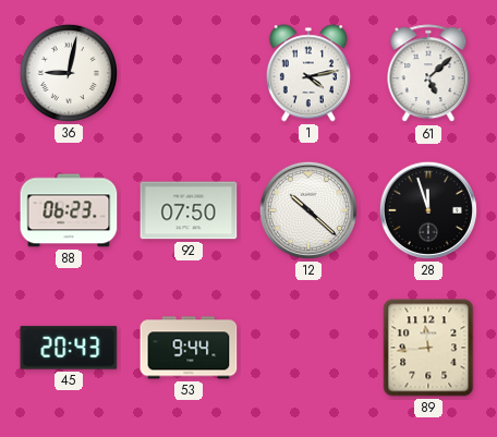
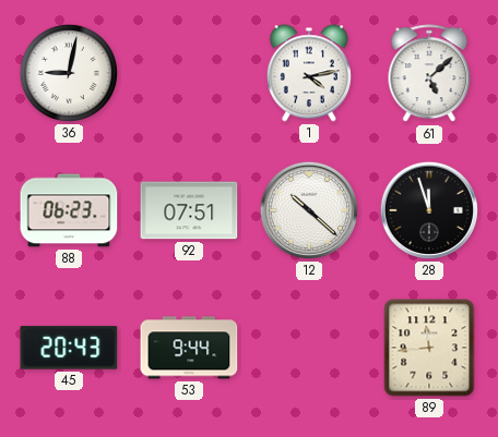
92: 07:50 -> 07:51
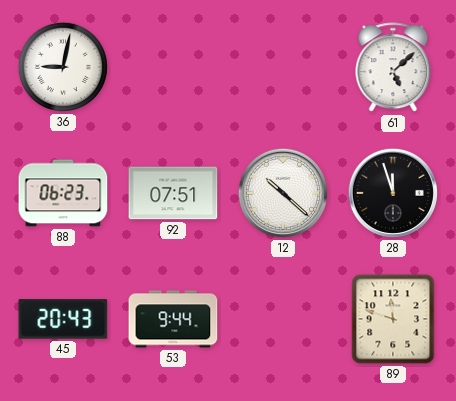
1: 4:13 -> none
89: 11:44 -> 11:48
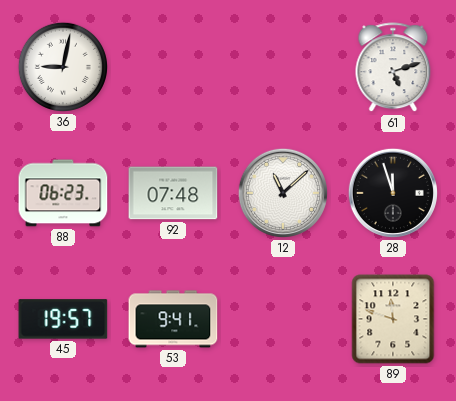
61: 5:08 -> 5:12
92: 07:51 -> 07:48
12: 10:22 -> 11:08
45: 20:43 -> 19:57
53: 9:44 -> 9:41
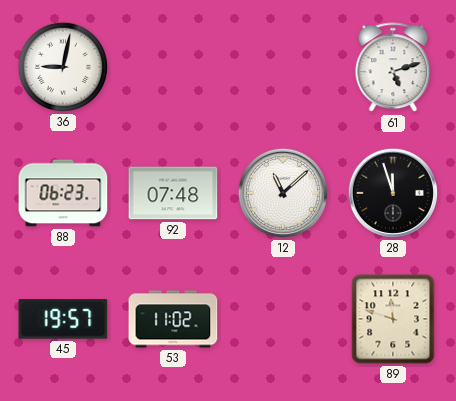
53: 9:41 -> 11:02
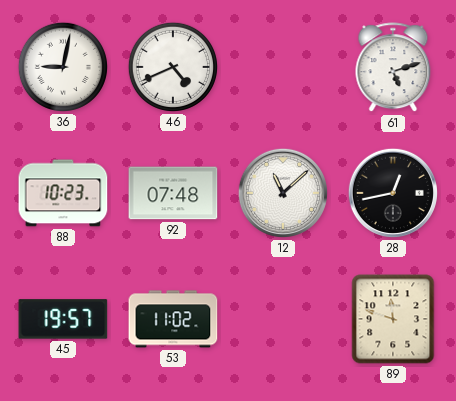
46: none -> 4:41
88: 06:23 -> 10:23
28: 11:57 -> 12:43
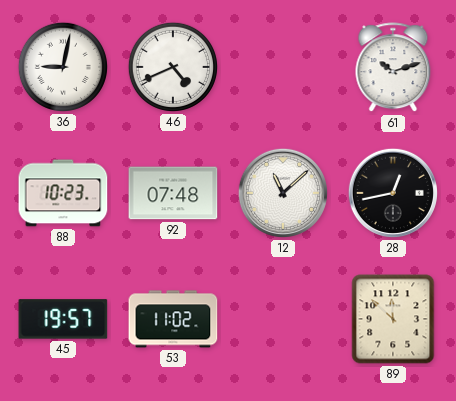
61: 5:12 -> 10:12
89: 11:48 -> 11:52
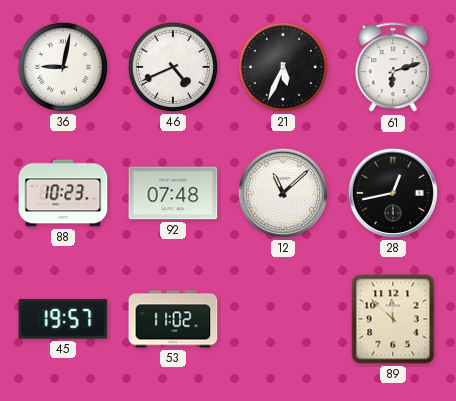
21: none -> 5:34
61: 10:12 -> 6:12
